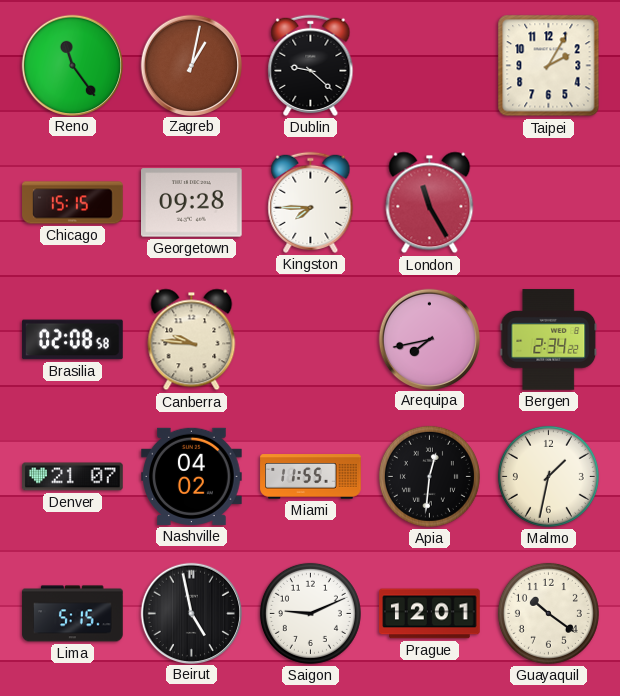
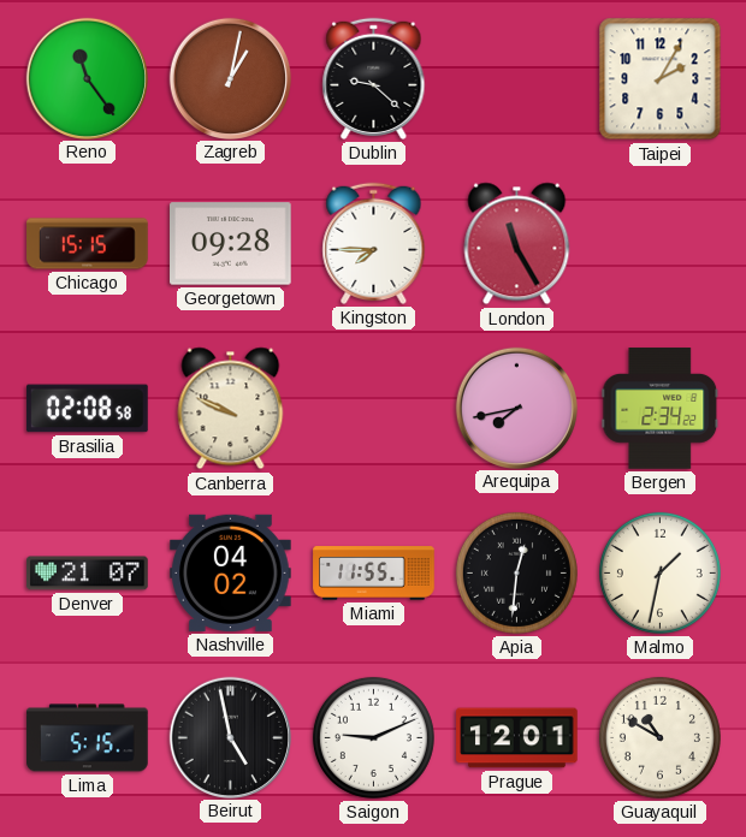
Canberra: 9:46 -> 9:49
Guayaquil: 10:21 -> 10:50
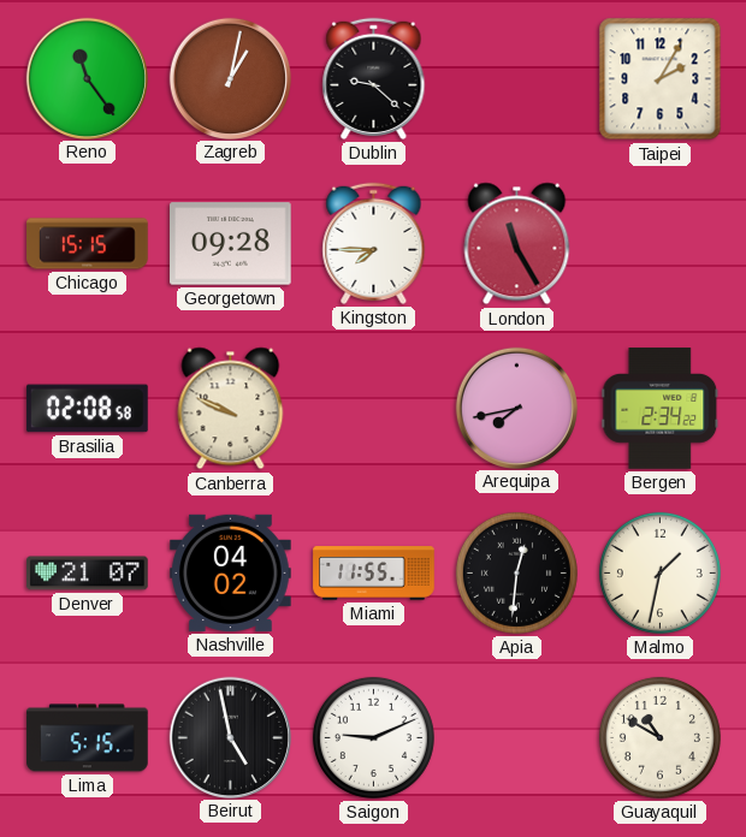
Prague: 12:01 -> none
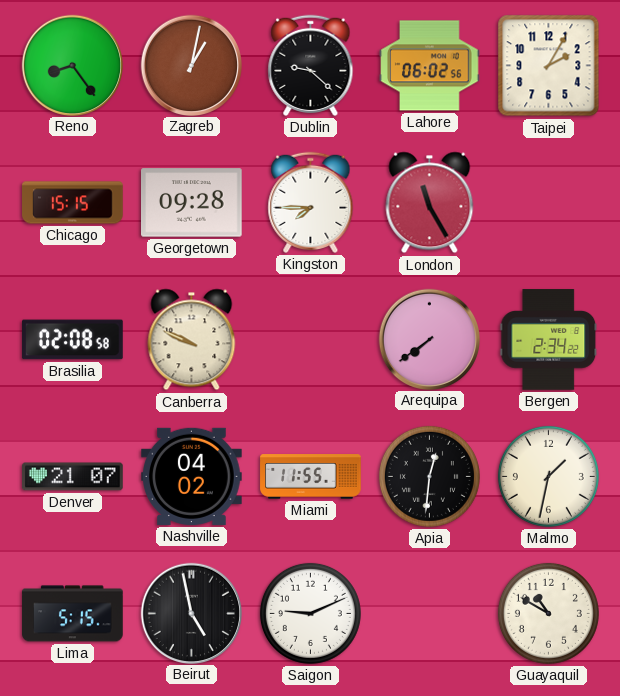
Reno: 11:24 -> 8:24
Lahore: none -> 06:02
Arequipa: 7:43 -> 7:39
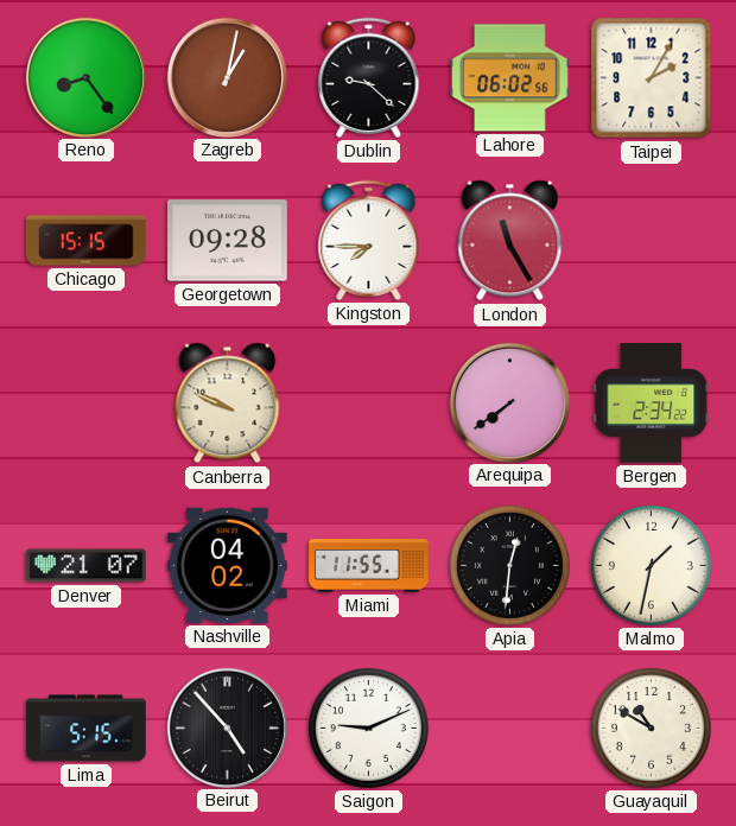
Brasilia: 02:08 -> none
Beirut: 4:58 -> 4:53
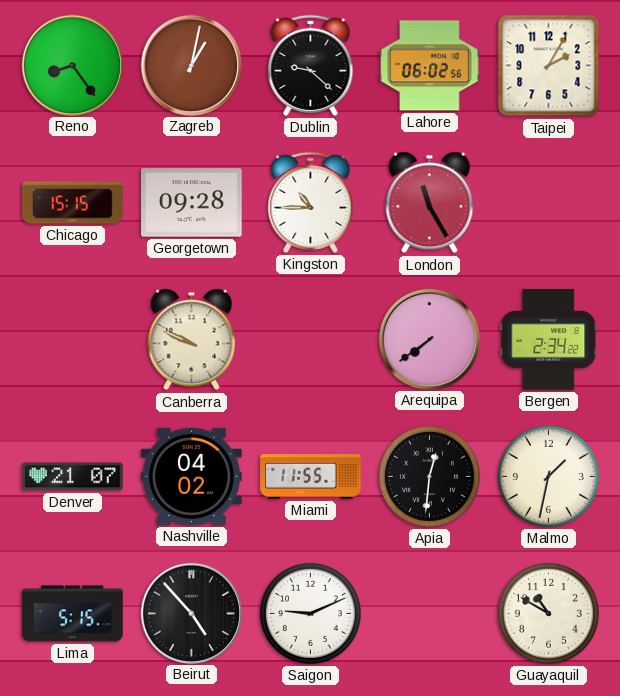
Kingston: 7:45 -> 10:45
